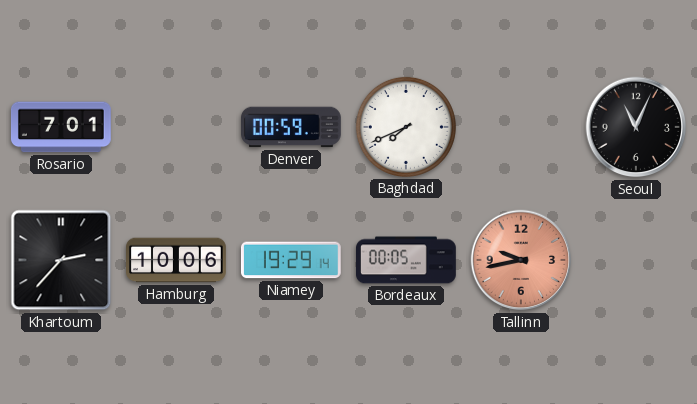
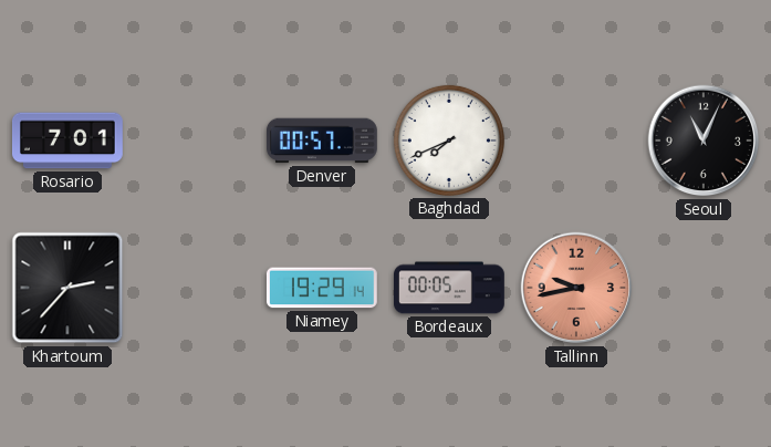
Denver: 00:59 -> 00:57
Hamburg: 10:06 -> none
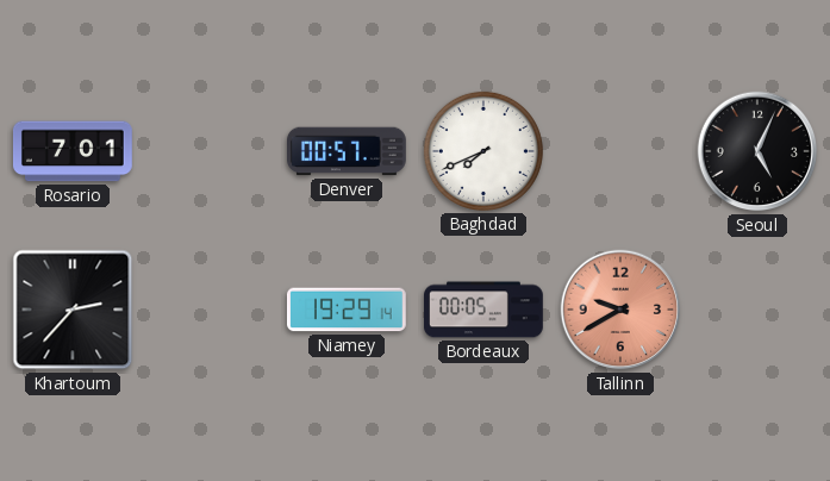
Seoul: 11:04 -> 5:04
Tallinn: 9:43 -> 9:40
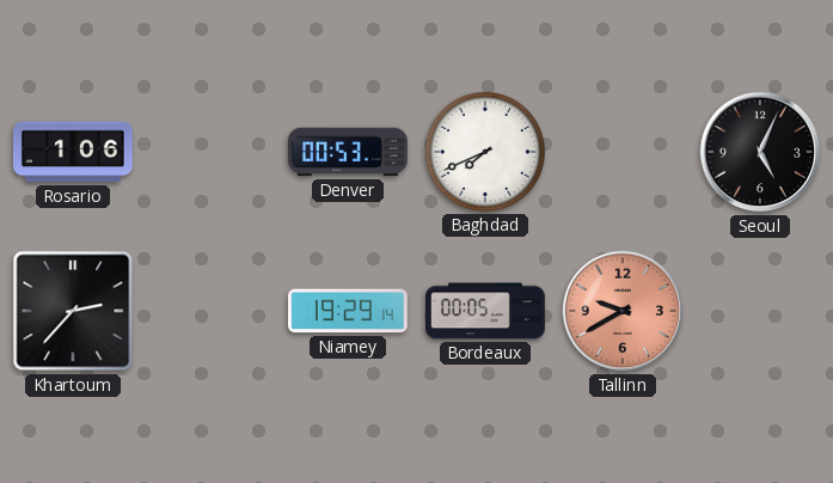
Rosario: 7:01 -> 1:06
Denver: 00:57 -> 00:53
